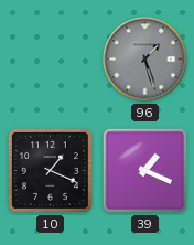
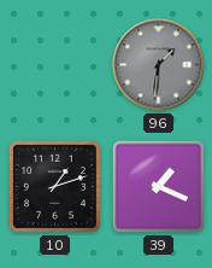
96: 1:27 -> 1:31
10: 1:19 -> 1:12
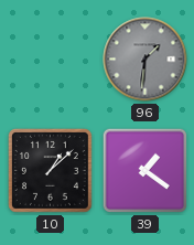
10: 1:12 -> 1:08
39: 1:19 -> 1:21
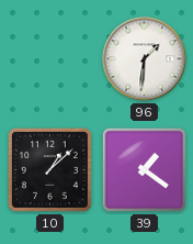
96 dial: grey -> white
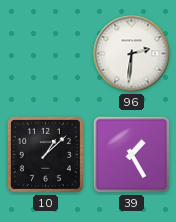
96: 1:31 -> 2:31
39: 1:21 -> 1:25
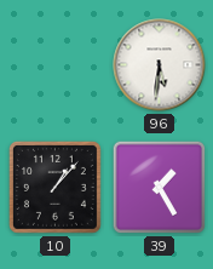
96: 2:31 -> 5:31
10: 1:08 -> 1:07
